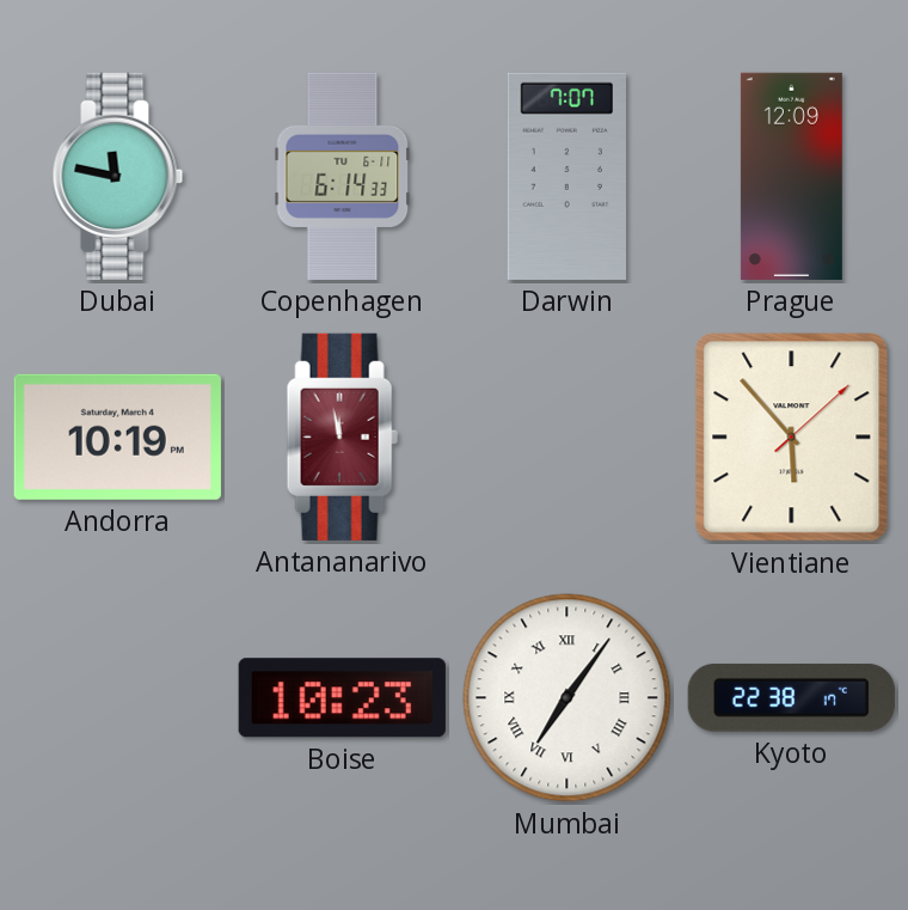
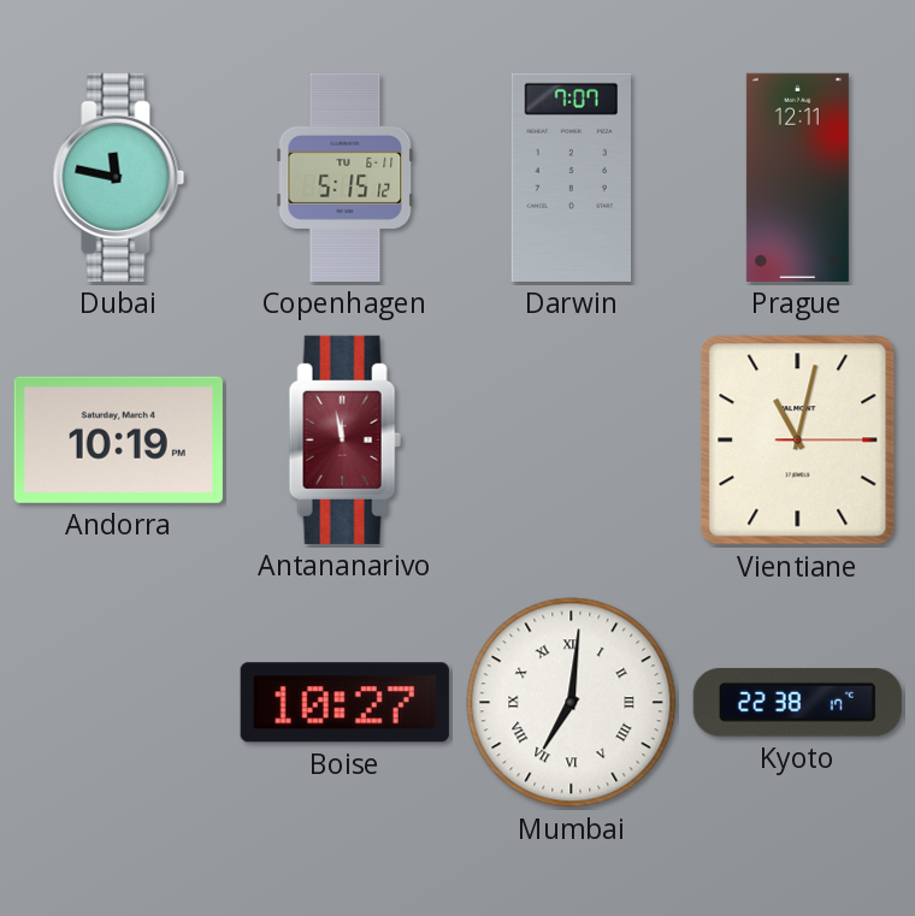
Copenhagen: 6:14 -> 5:15
Prague: 12:09 -> 12:11
Vientiane: 5:53 -> 11:02
Boise: 10:23 -> 10:27
Mumbai: 7:06 -> 7:01
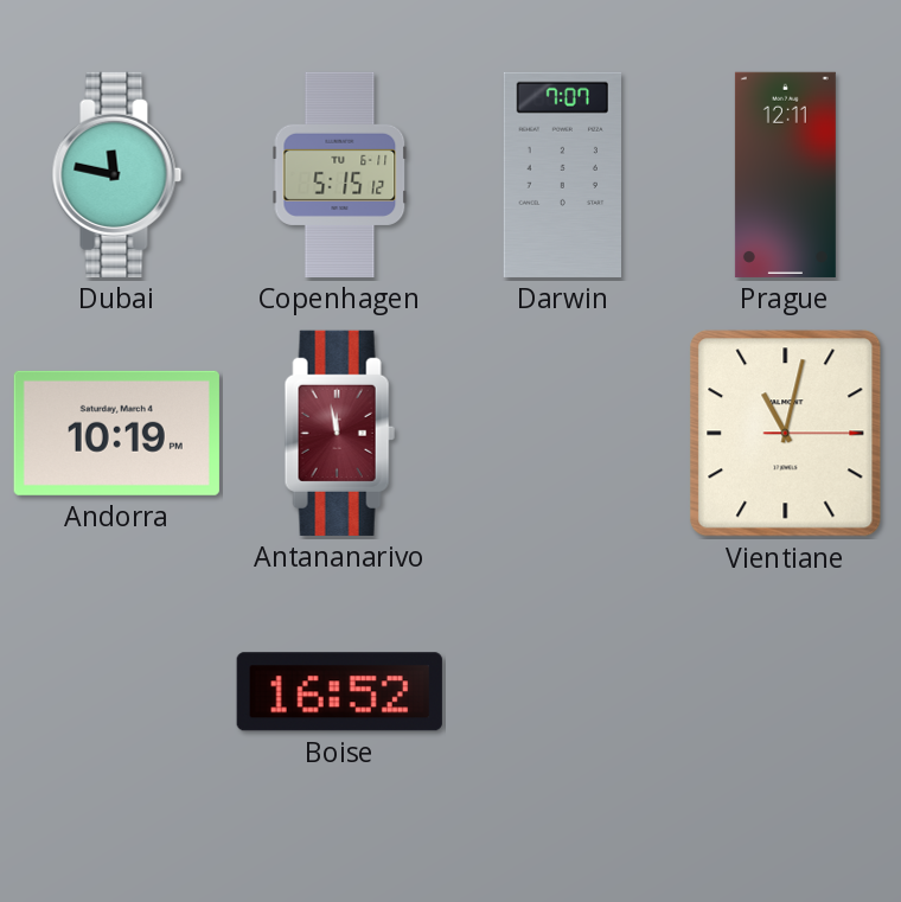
Boise: 10:27 -> 16:52
Mumbai: 7:01 -> none
Kyoto: 22:38 -> none
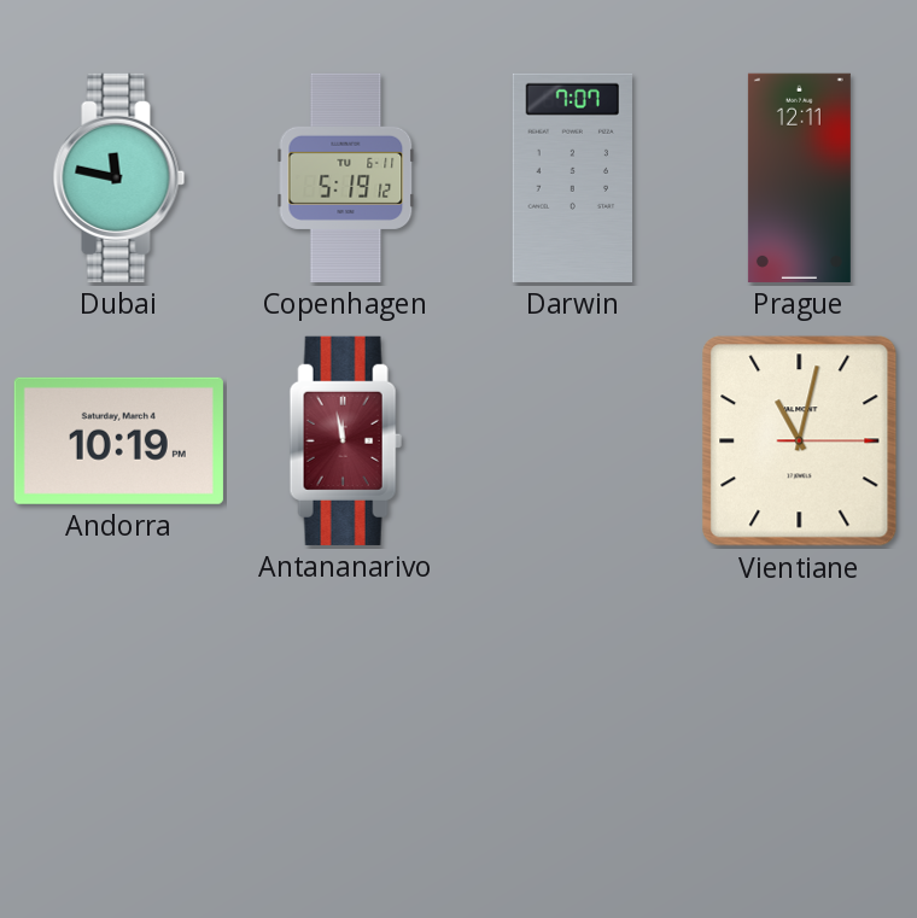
Copenhagen: 5:15 -> 5:19
Boise: 16:52 -> none
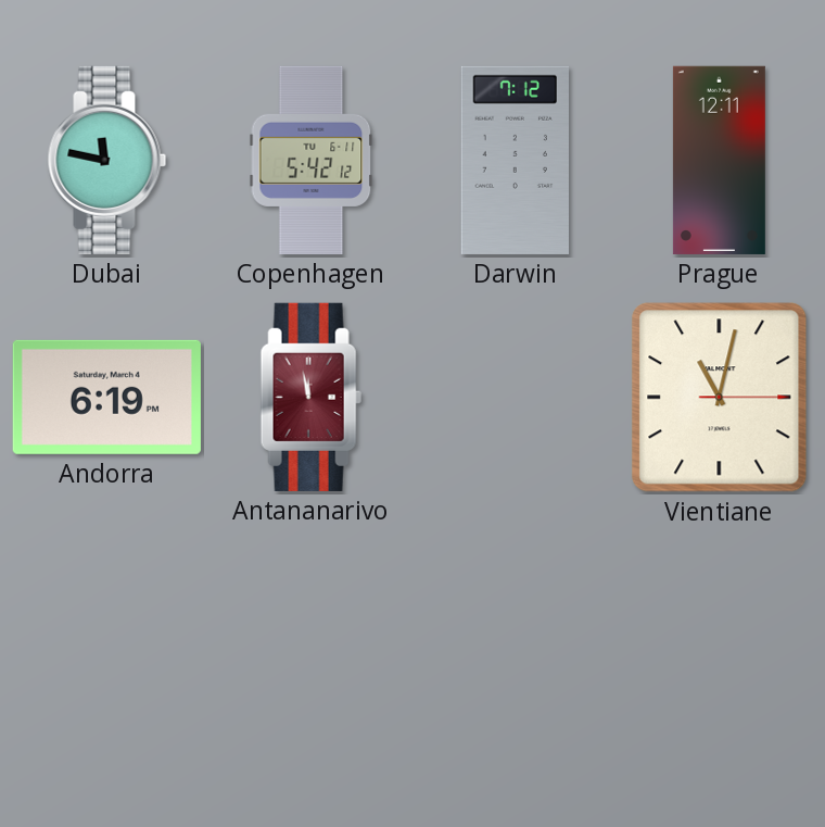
Copenhagen: 5:19 -> 5:42
Darwin: 7:07 -> 7:12
Andorra: 10:19 -> 6:19
